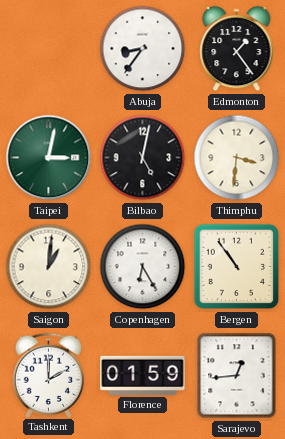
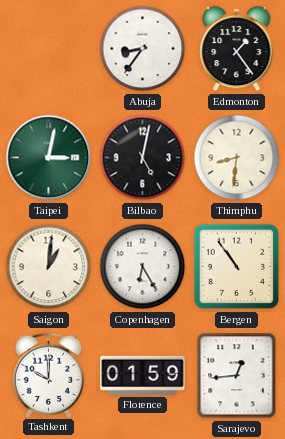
Thimphu: 3:31 -> 8:31
Tashkent: 2:00 -> 10:00
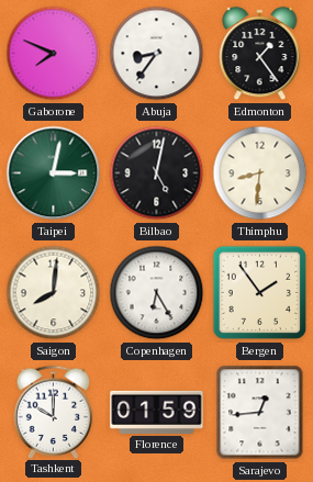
Gaborone: none -> 7:49
Saigon: 1:01 -> 8:01
Bergen: 10:54 -> 1:54
